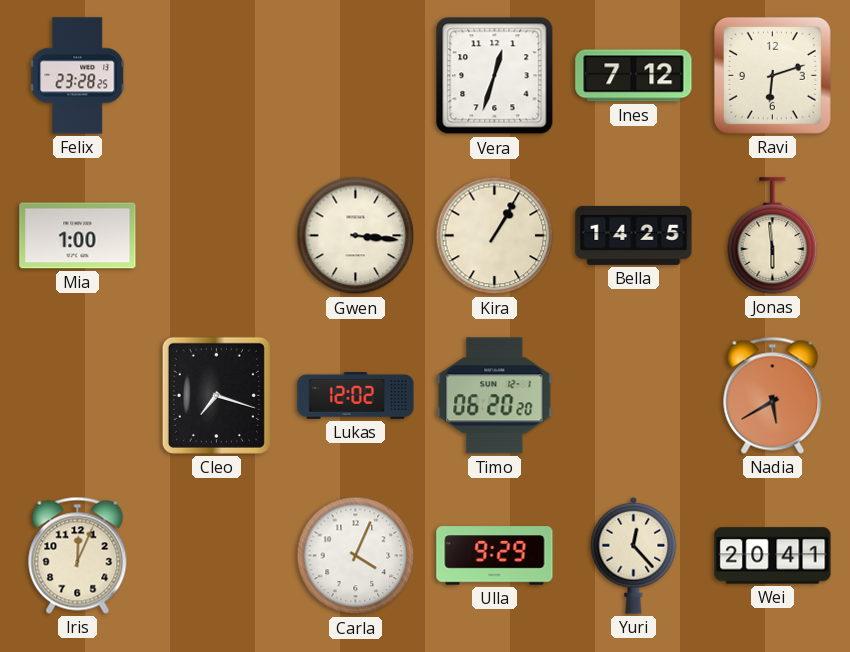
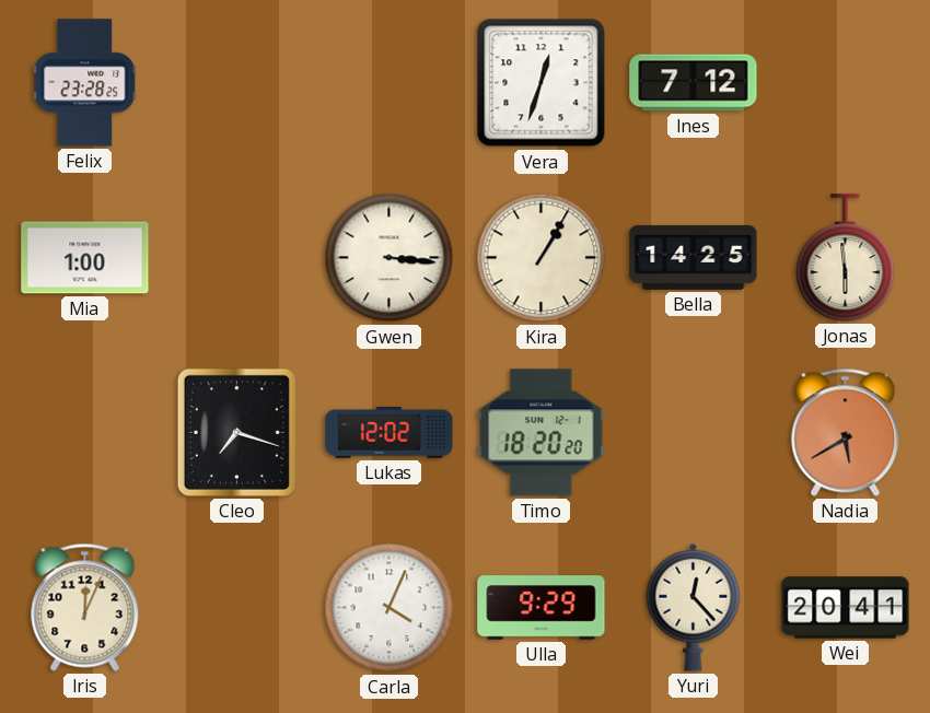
Ravi: 6:12 -> none
Timo: 06:20 -> 18:20
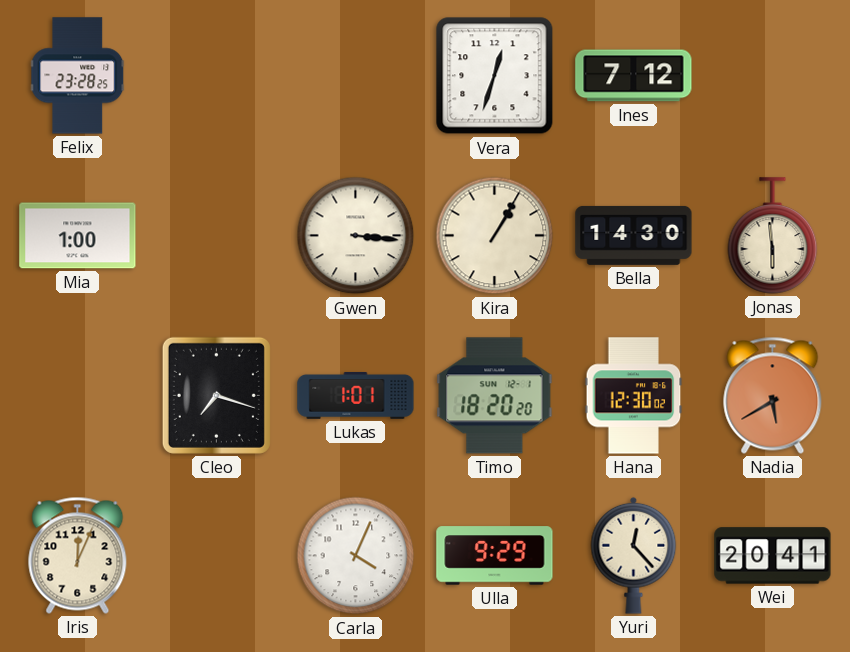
Bella: 14:25 -> 14:30
Lukas: 12:02 -> 1:01
Hana: none -> 12:30
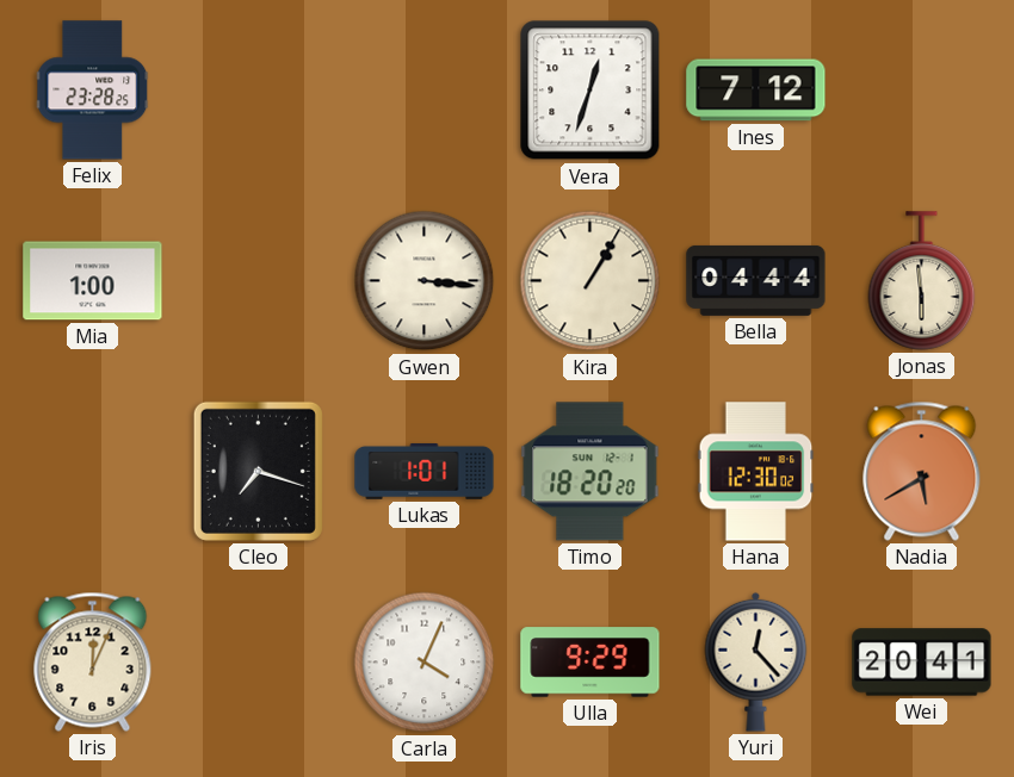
Bella: 14:30 -> 04:44
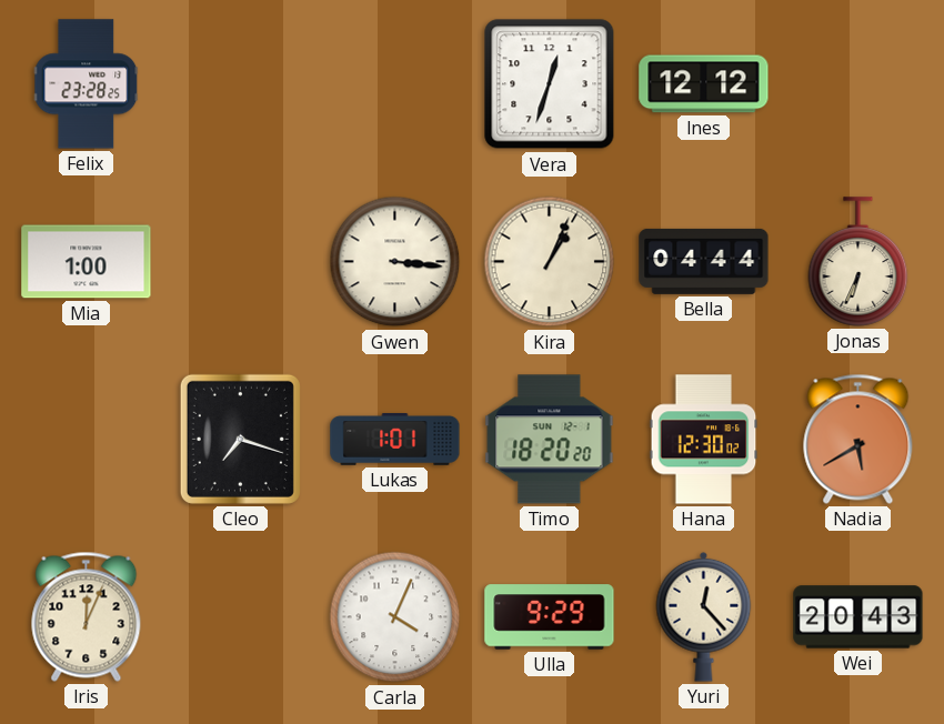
Ines: 7:12 -> 12:12
Kira: 1:05 -> 1:04
Jonas: 5:59 -> 6:34
Wei: 20:41 -> 20:43
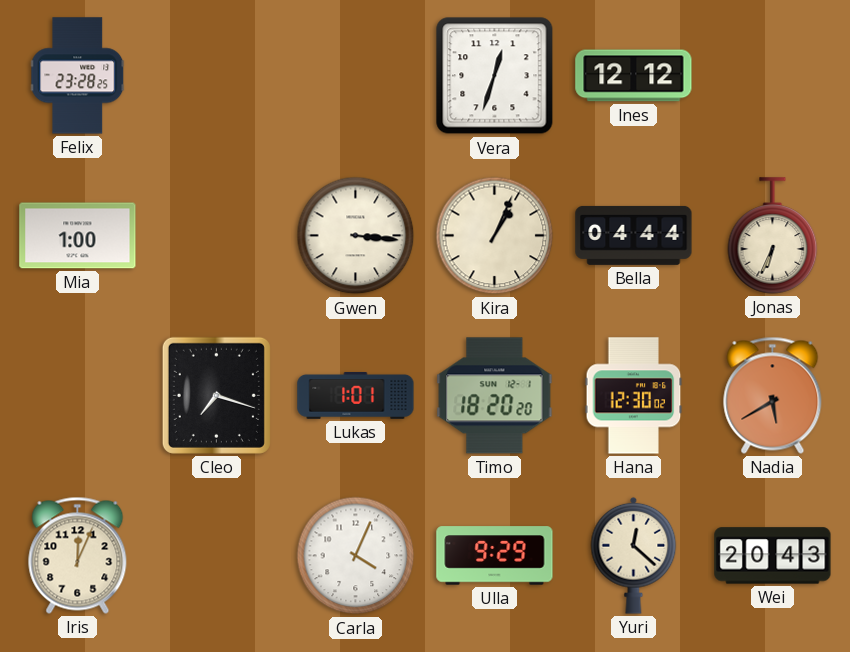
Yuri: 12:23 -> 12:22
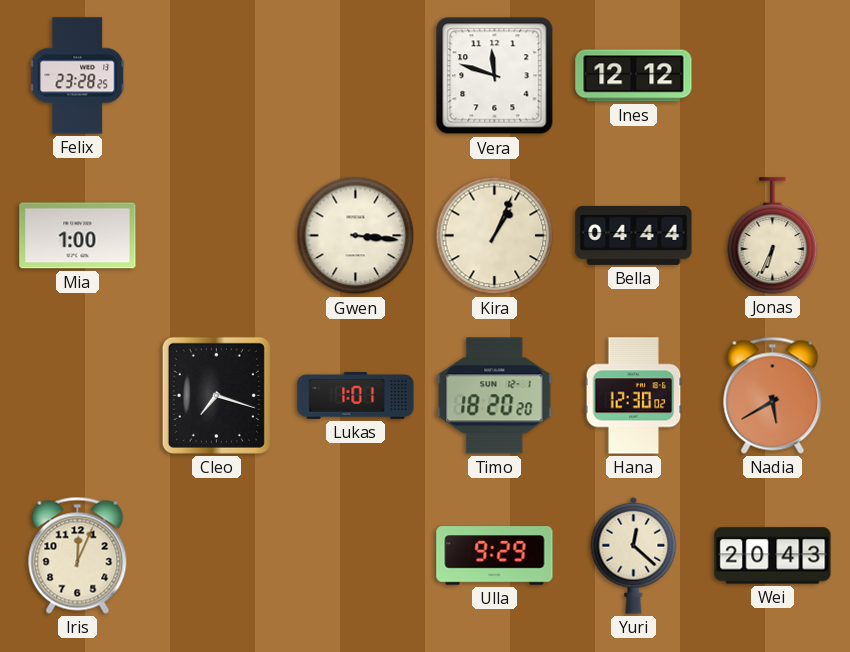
Vera: 12:33 -> 11:48
Carla: 4:04 -> none
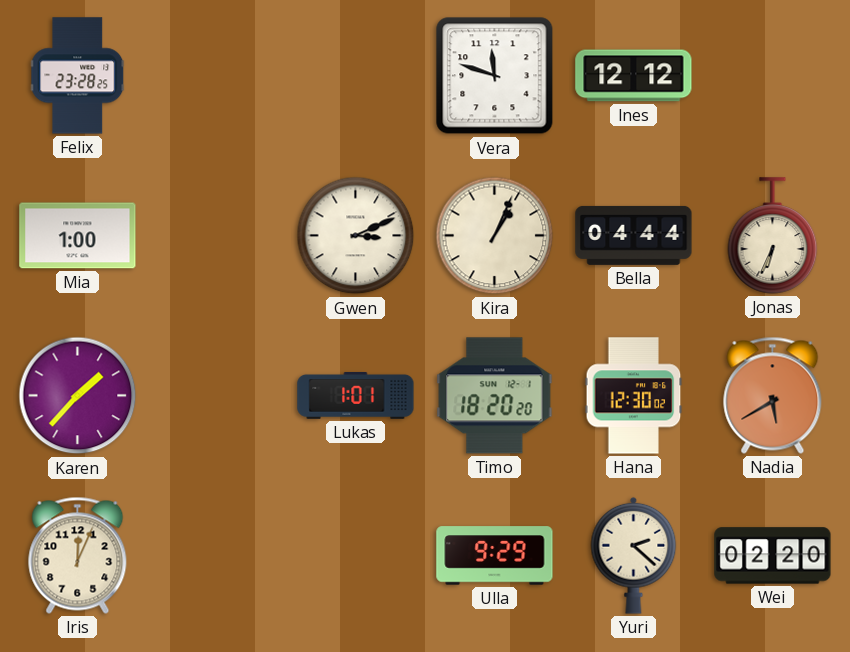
Gwen: 3:16 -> 3:11
Karen: none -> 1:37
Cleo: 7:18 -> none
Yuri: 12:22 -> 2:22
Wei: 20:43 -> 02:20
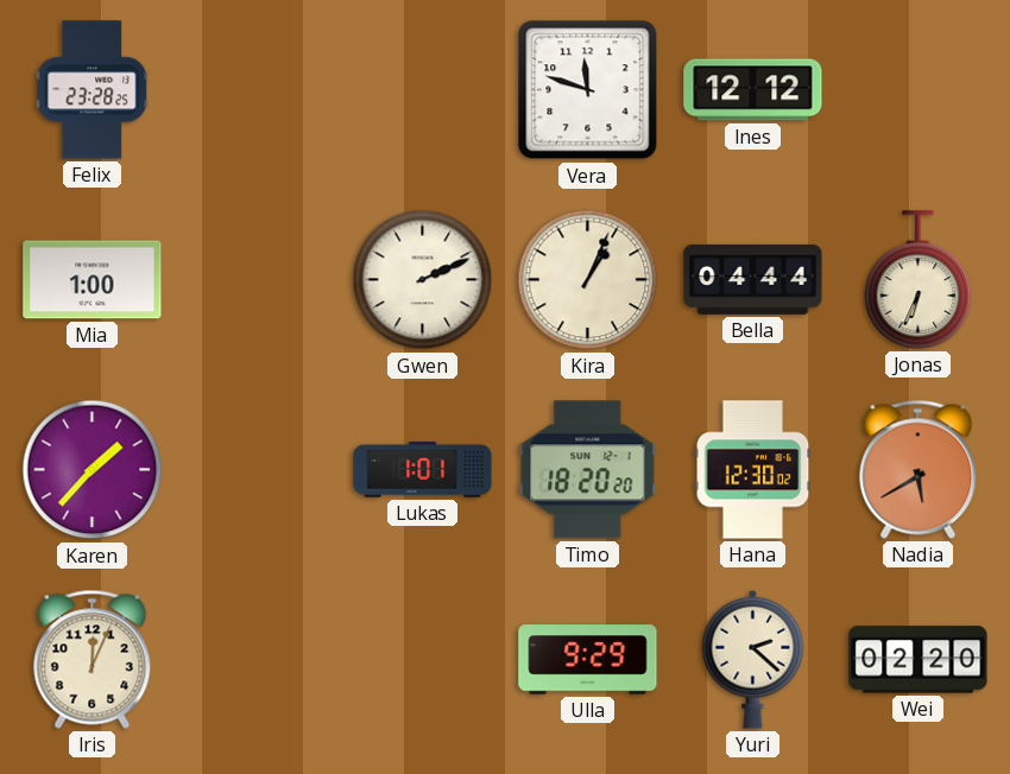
Gwen: 3:11 -> 2:11
